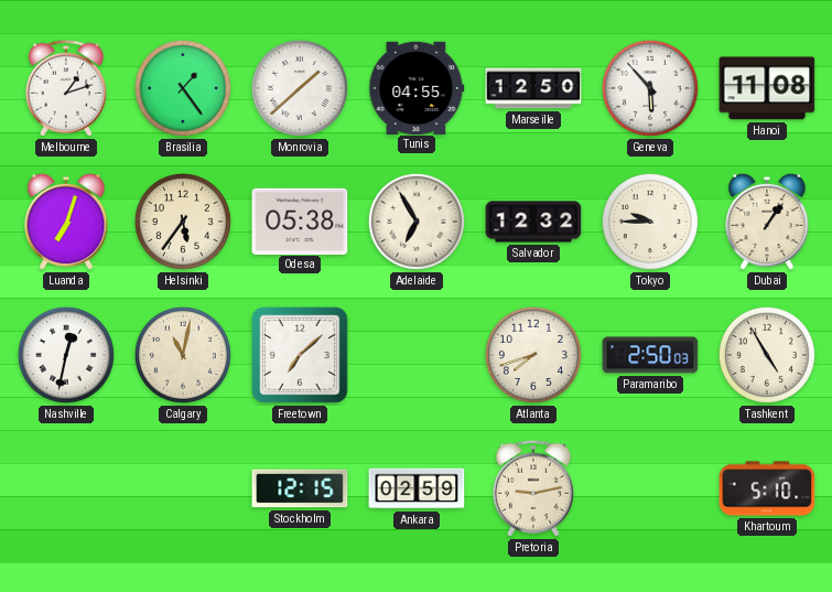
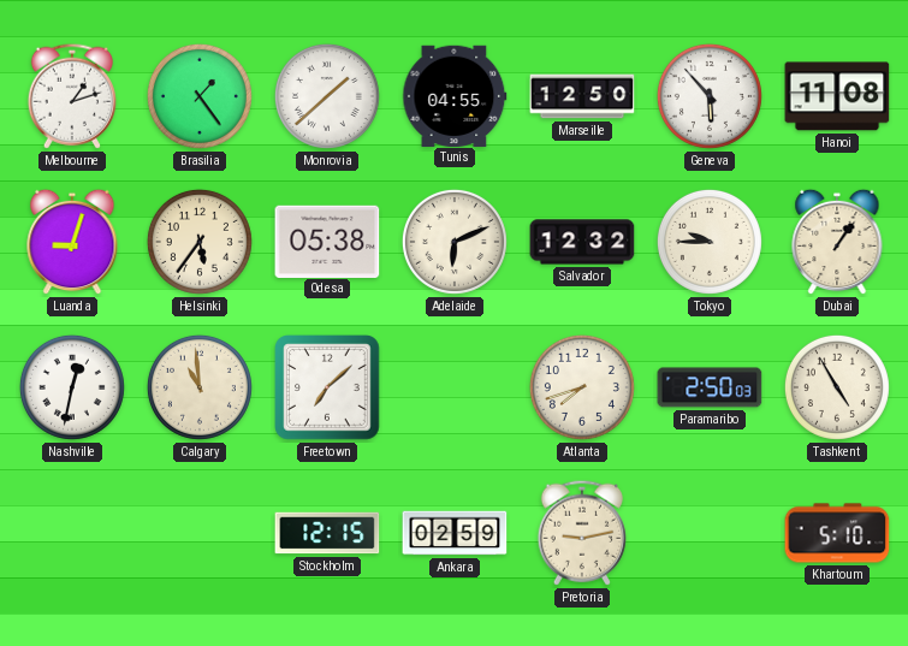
Luanda: 7:03 -> 9:03
Adelaide: 6:55 -> 6:11
Calgary: 11:02 -> 10:59
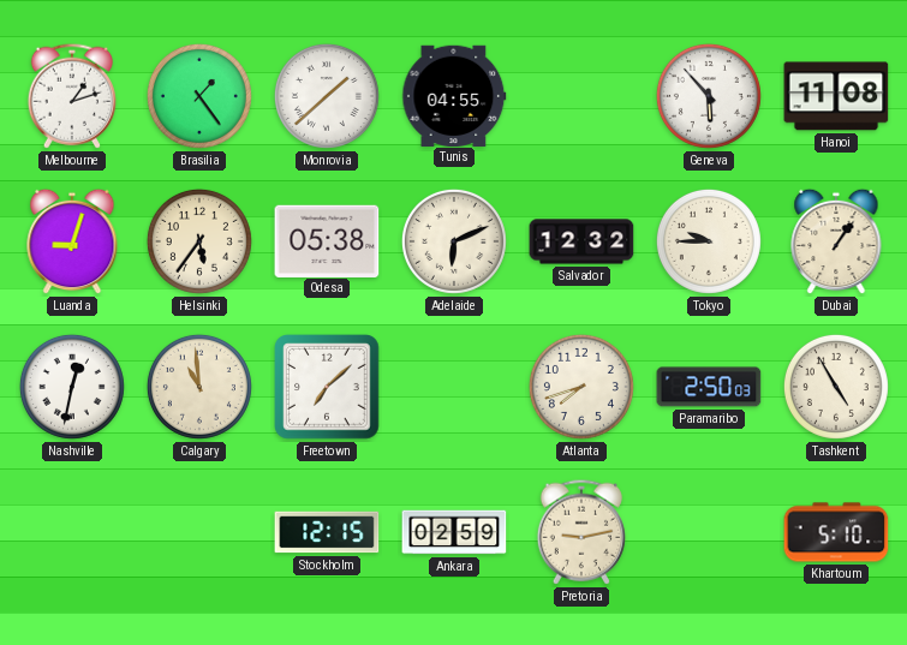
Marseille: 12:50 -> none
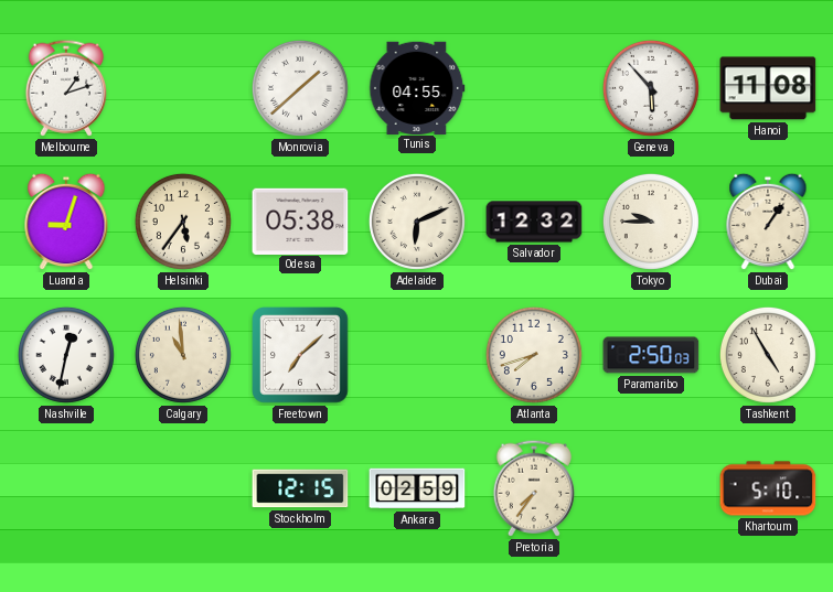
Brasilia: 1:24 -> none
Pretoria: 9:13 -> 7:36
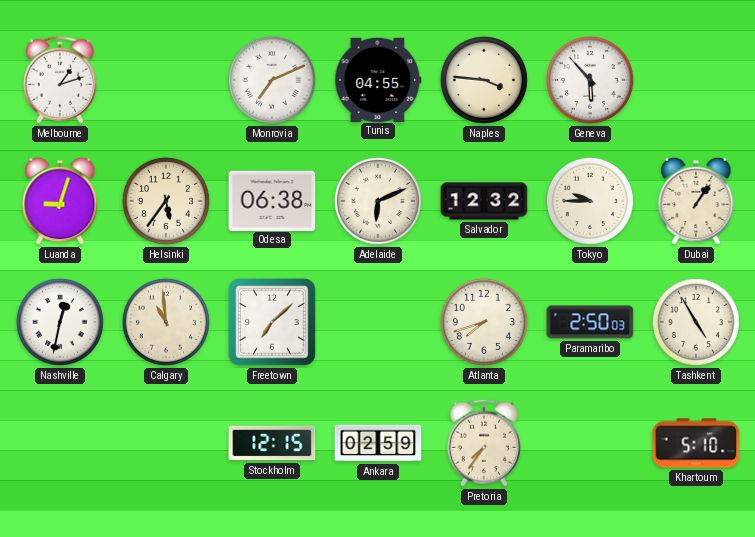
Monrovia: 1:38 -> 7:11
Naples: none -> 3:46
Hanoi: 11:08 -> none
Odesa: 05:38 -> 06:38
